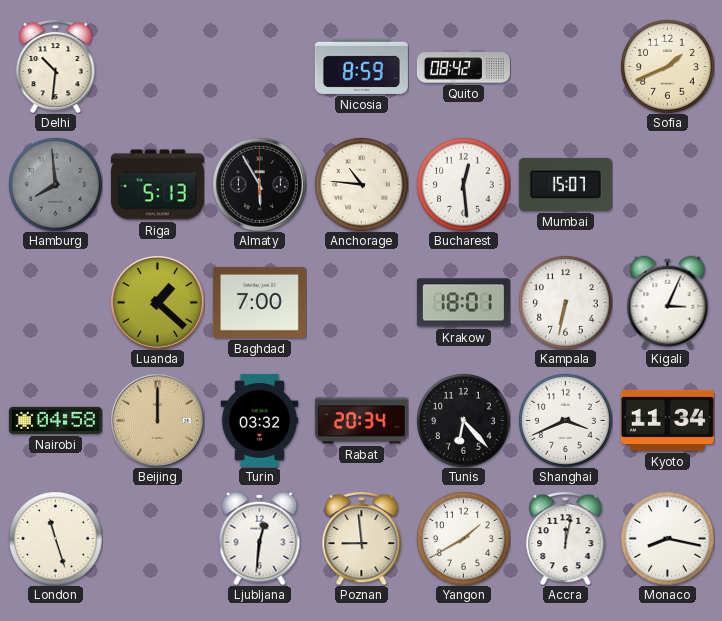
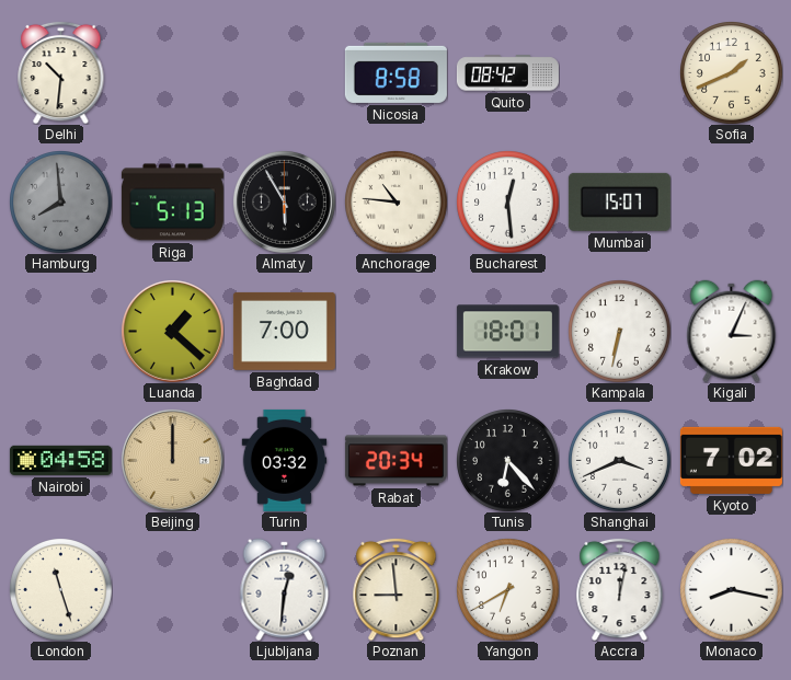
Nicosia: 8:59 -> 8:58
Kyoto: 11:34 -> 7:02
Yangon: 1:40 -> 6:40
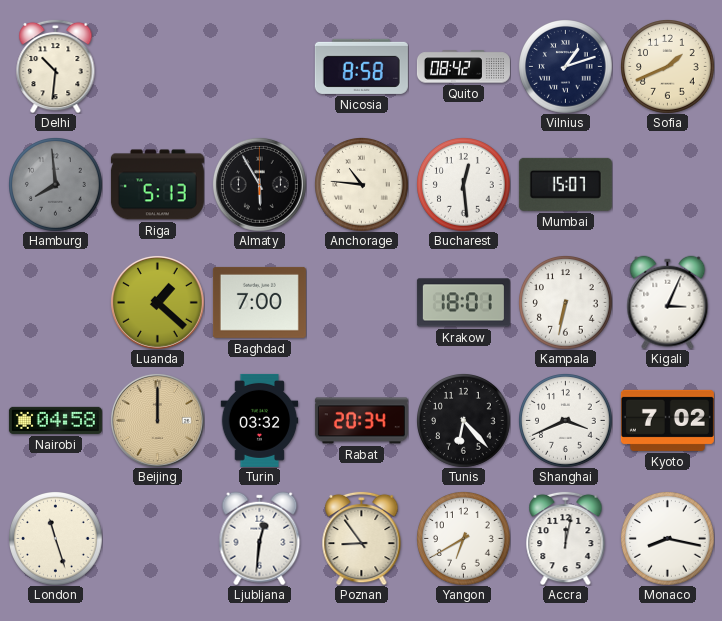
Vilnius: none -> 1:12
Poznan: 8:59 -> 8:54
